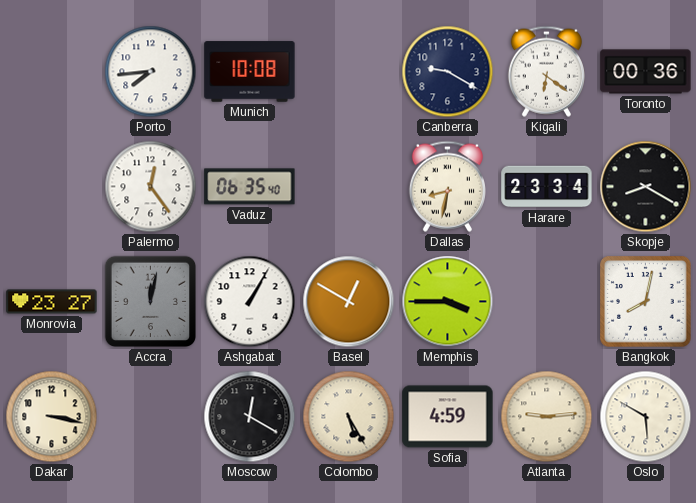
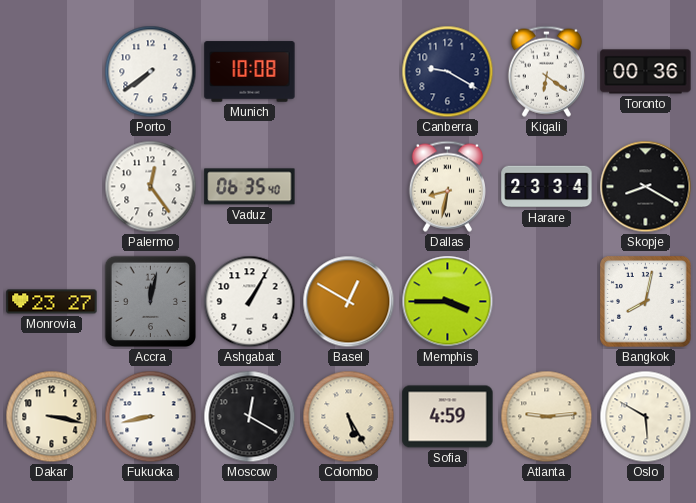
Porto: 7:44 -> 7:39
Fukuoka: none -> 8:43
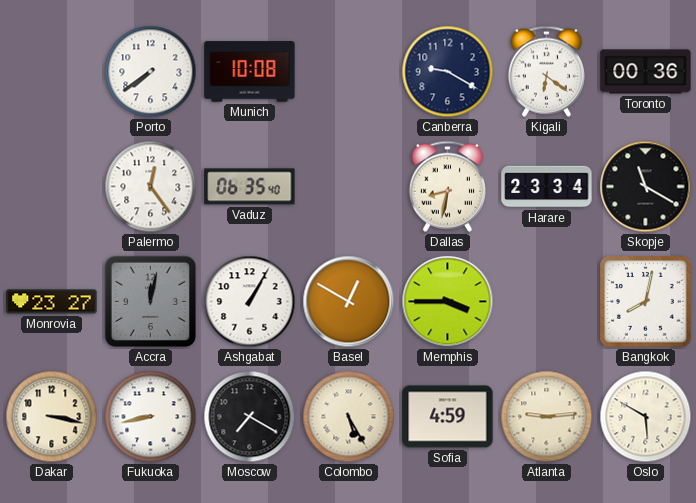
Skopje: 8:20 -> 11:20
Moscow: 12:20 -> 7:20
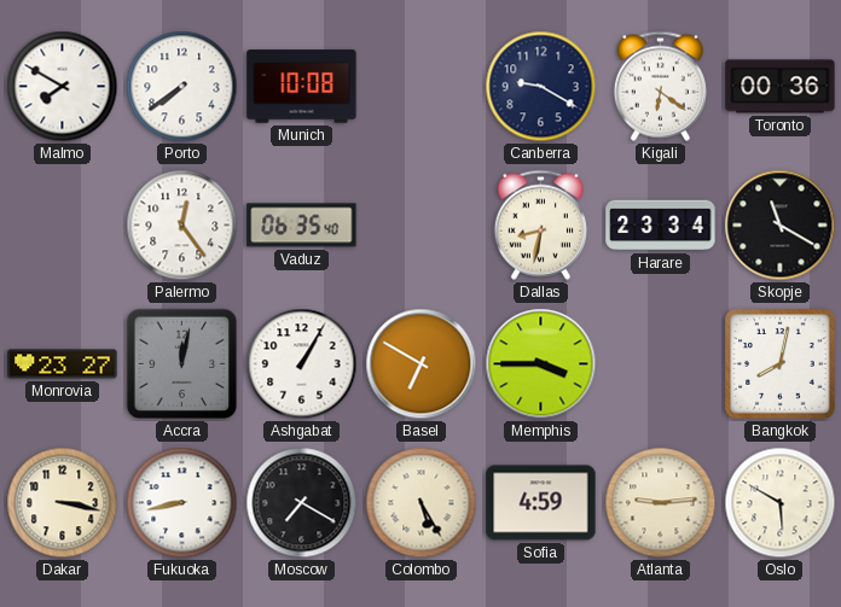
Malmo: none -> 7:50
Basel: 12:50 -> 6:50
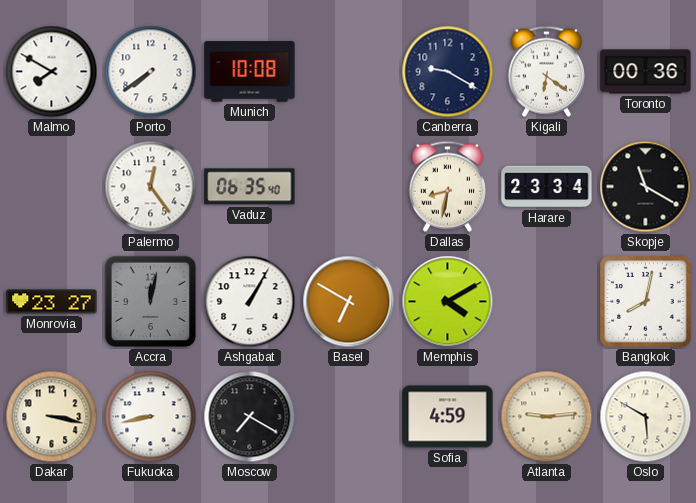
Memphis: 3:45 -> 4:10
Colombo: 5:25 -> none
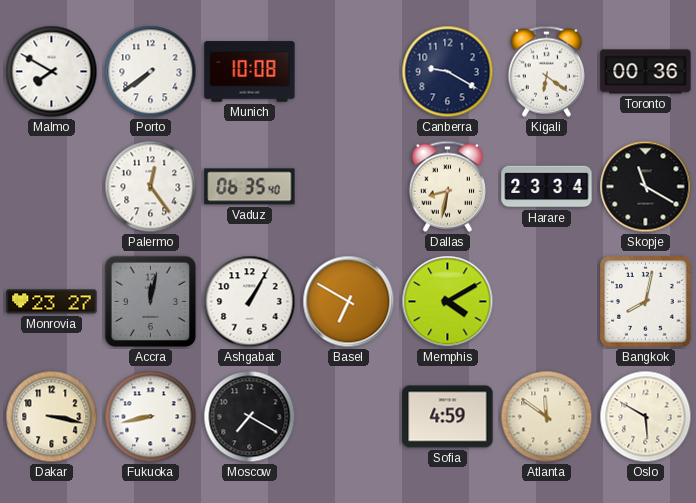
Atlanta: 9:14 -> 11:51
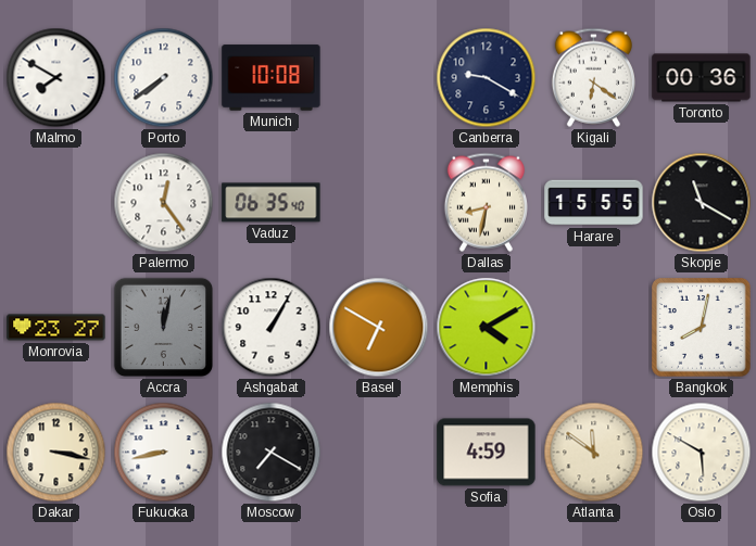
Harare: 23:34 -> 15:55
